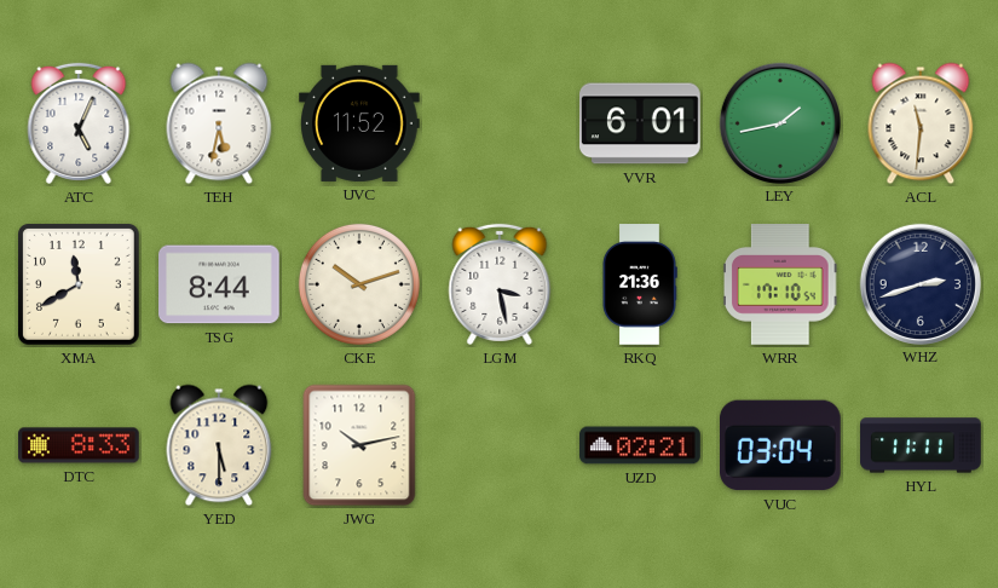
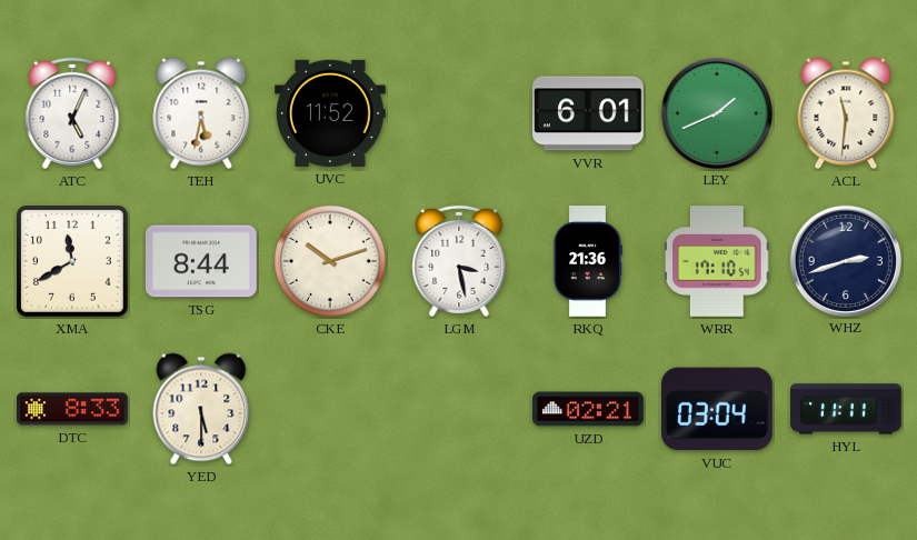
LEY: 1:43 -> 1:41
JWG: 10:13 -> none
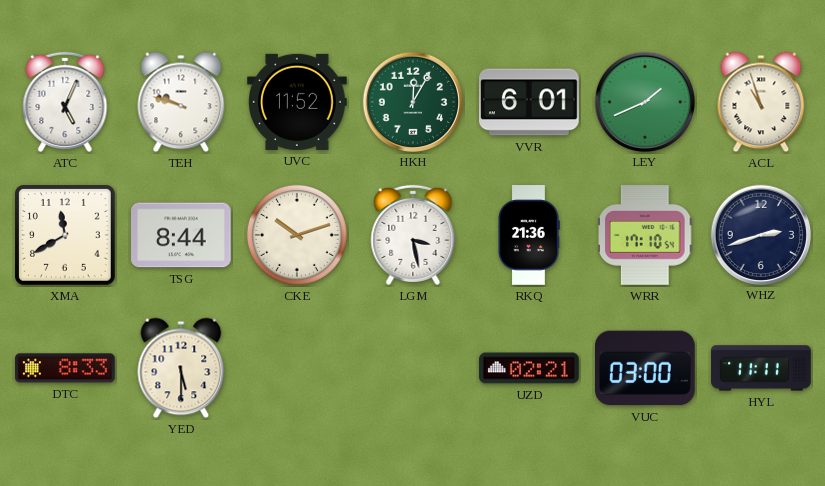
TEH: 5:32 -> 9:48
HKH: none -> 12:05
ACL: 11:31 -> 10:57
VUC: 03:04 -> 03:00
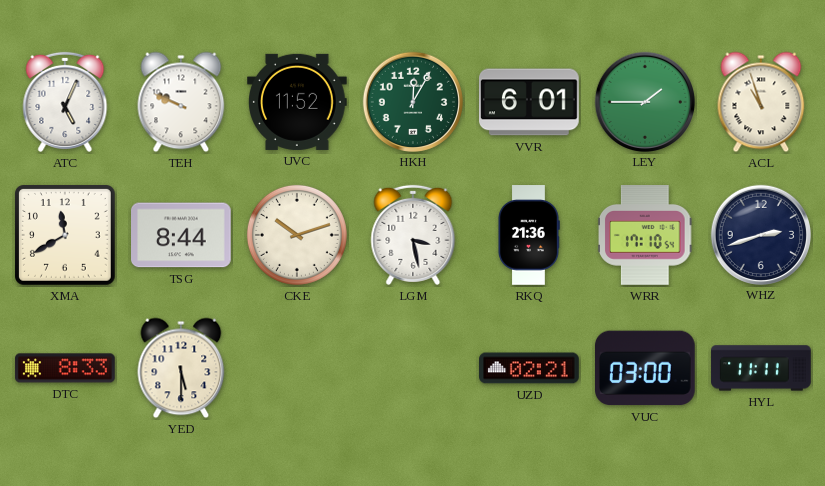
TEH: 9:48 -> 9:49
LEY: 1:41 -> 1:45
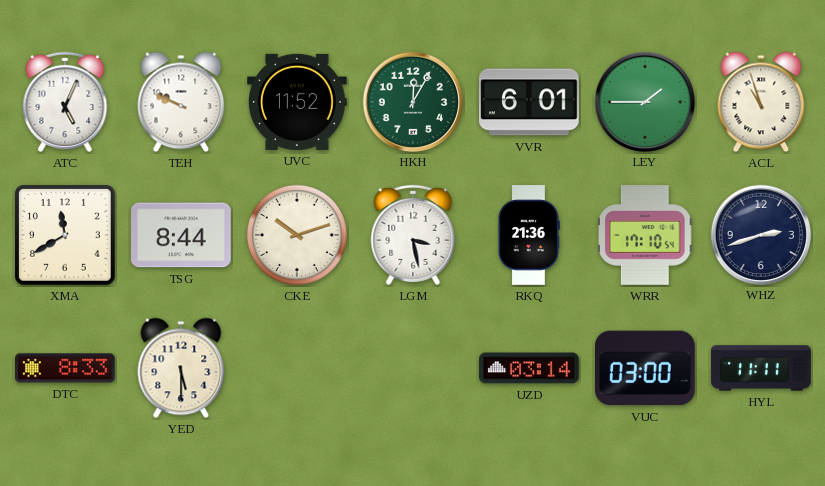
UZD: 02:21 -> 03:14
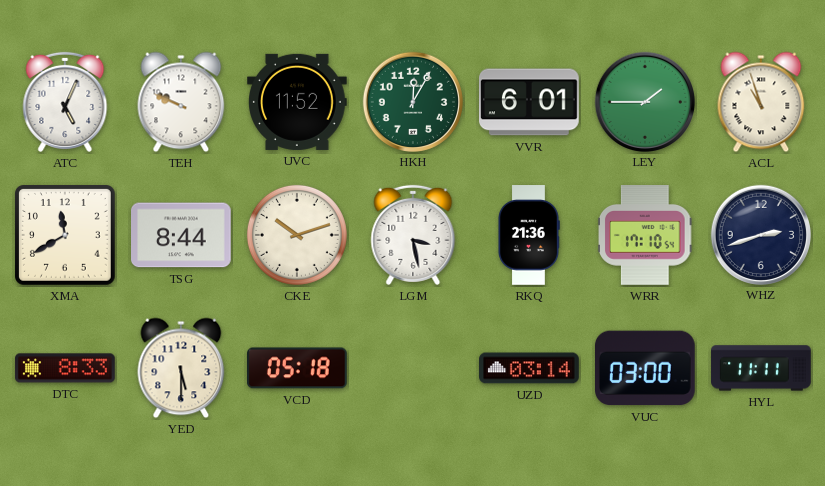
VCD: none -> 05:18
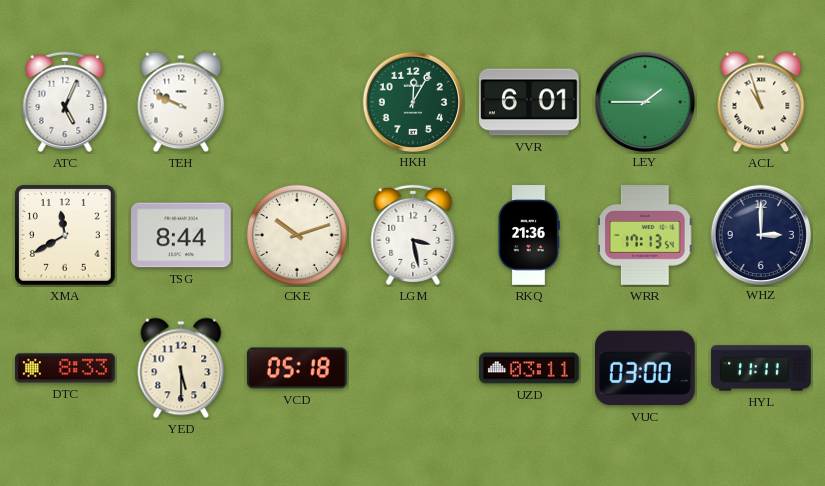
UVC: 11:52 -> none
WRR: 17:10 -> 17:13
WHZ: 2:42 -> 3:00
UZD: 03:14 -> 03:11
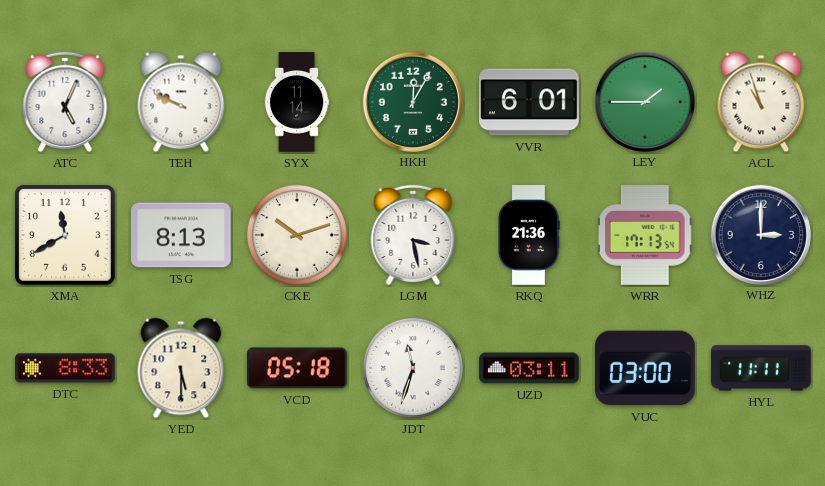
SYX: none -> 11:14
TSG: 8:44 -> 8:13
JDT: none -> 11:33
